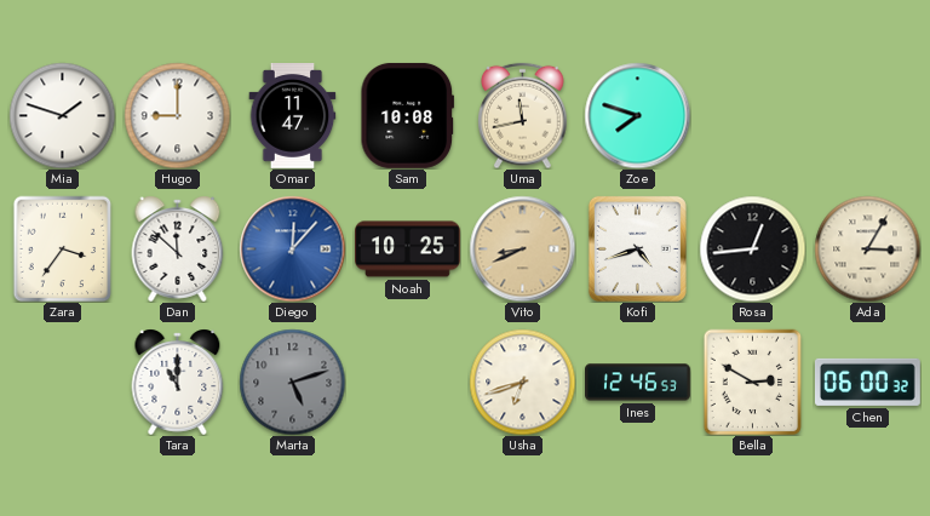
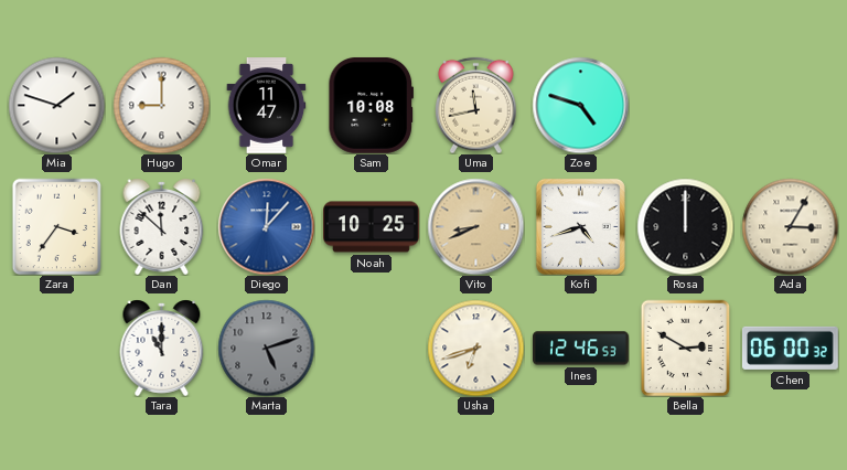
Zoe: 7:48 -> 4:48
Rosa: 12:44 -> 12:00
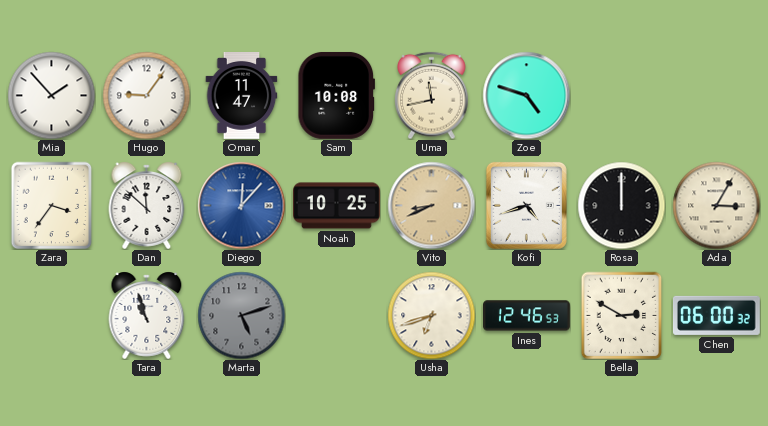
Mia: 1:48 -> 1:53
Hugo: 9:00 -> 9:06
Tara: 11:00 -> 10:57
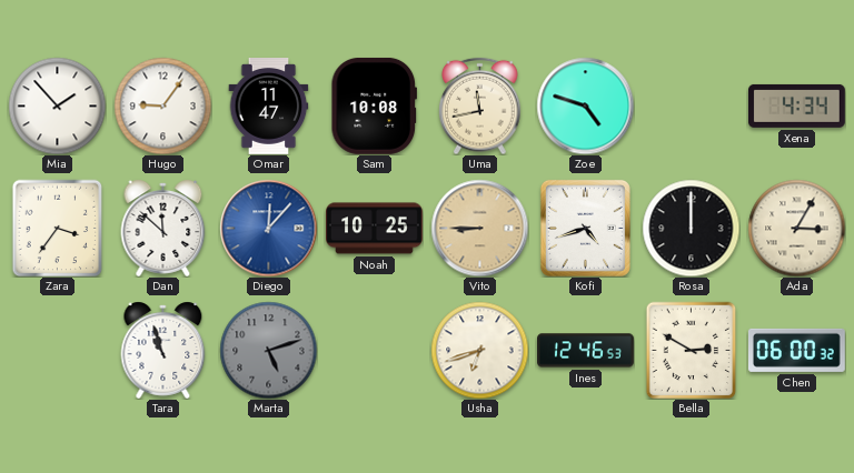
Xena: none -> 4:34
Vito: 8:41 -> 8:45
